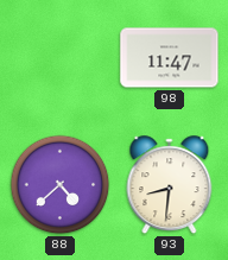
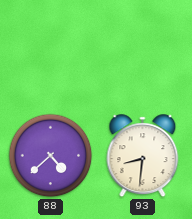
98: 11:47 -> none
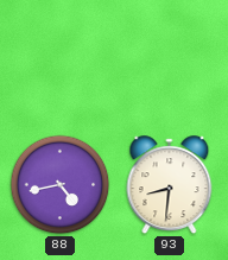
88: 4:38 -> 4:43
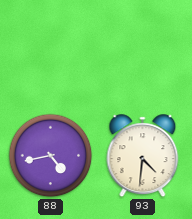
93: 8:31 -> 4:31
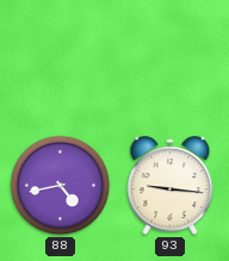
93: 4:31 -> 9:16
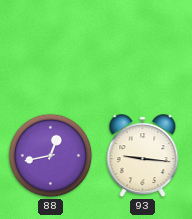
88: 4:43 -> 12:43
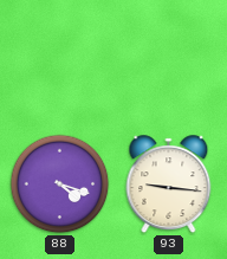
88: 12:43 -> 4:18
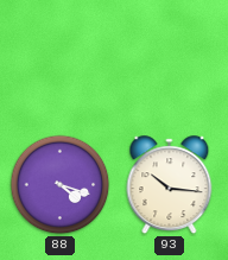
93: 9:16 -> 10:16
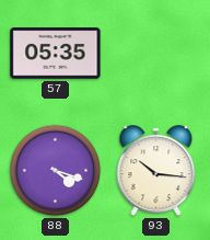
57: none -> 05:35
